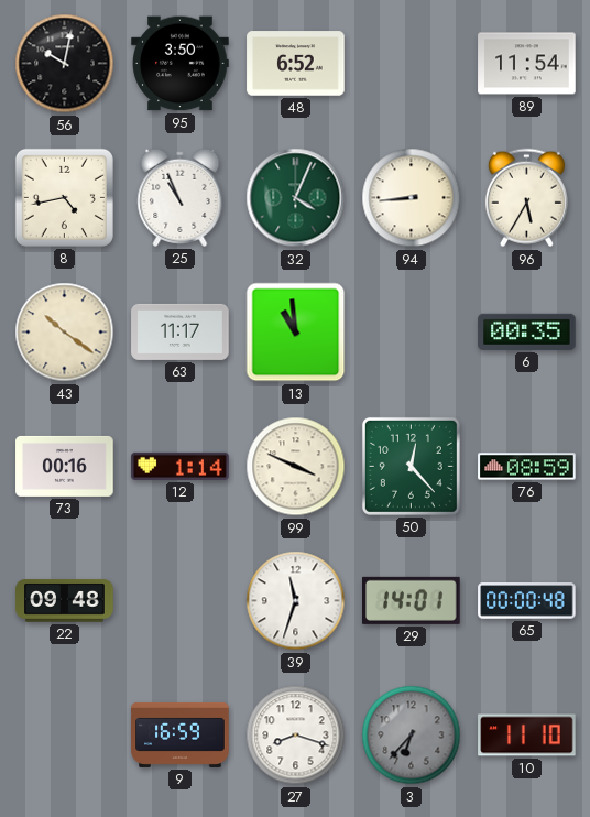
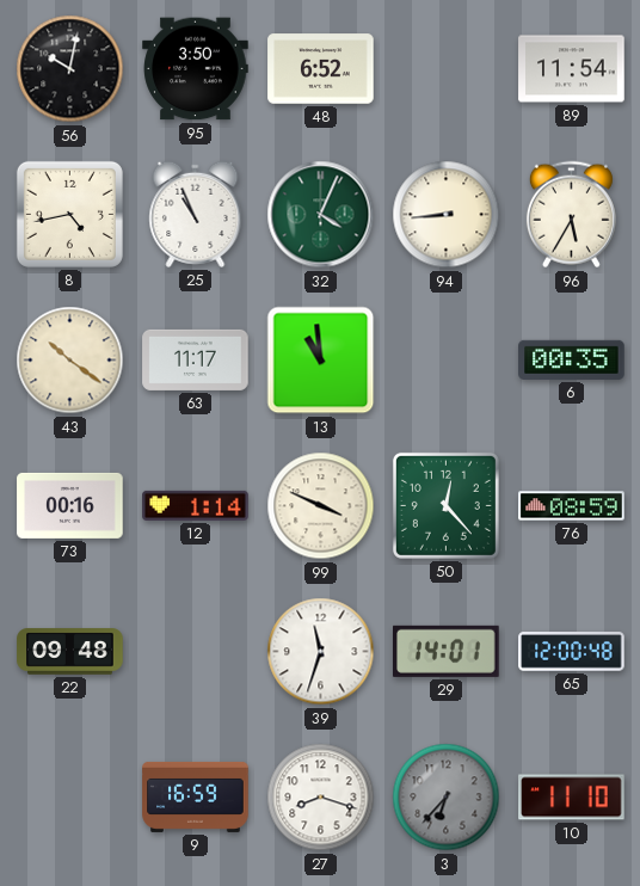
65: 00:00 -> 12:00
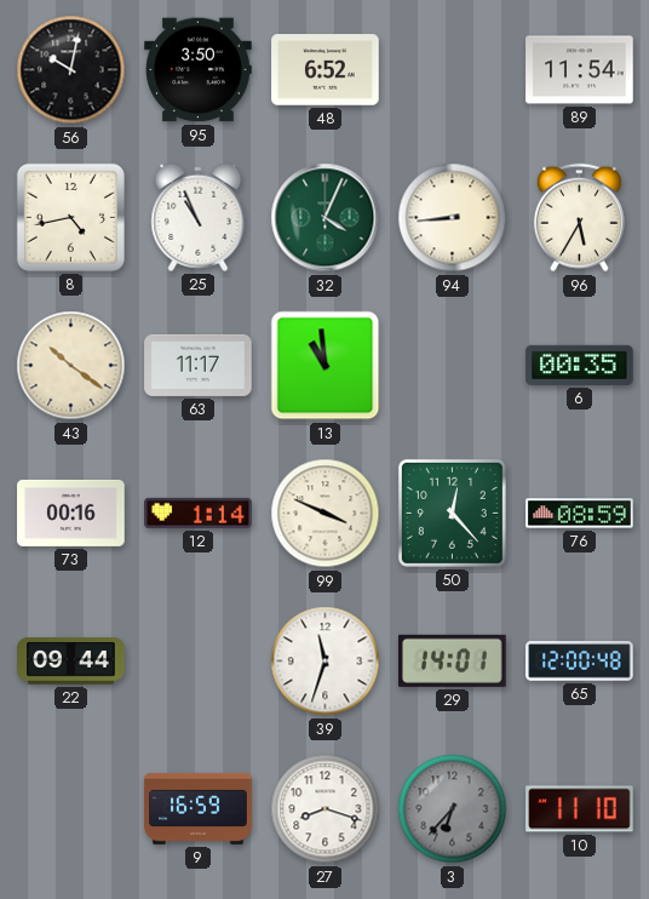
22: 09:48 -> 09:44
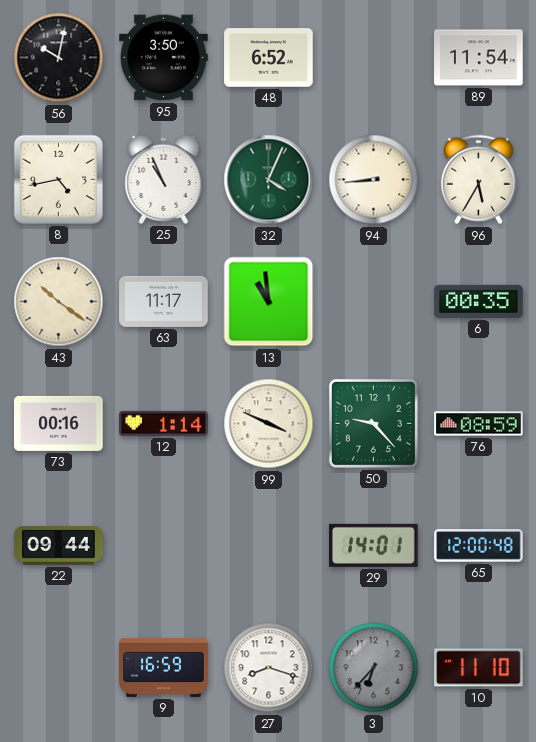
50: 12:23 -> 9:23
39: 11:33 -> none
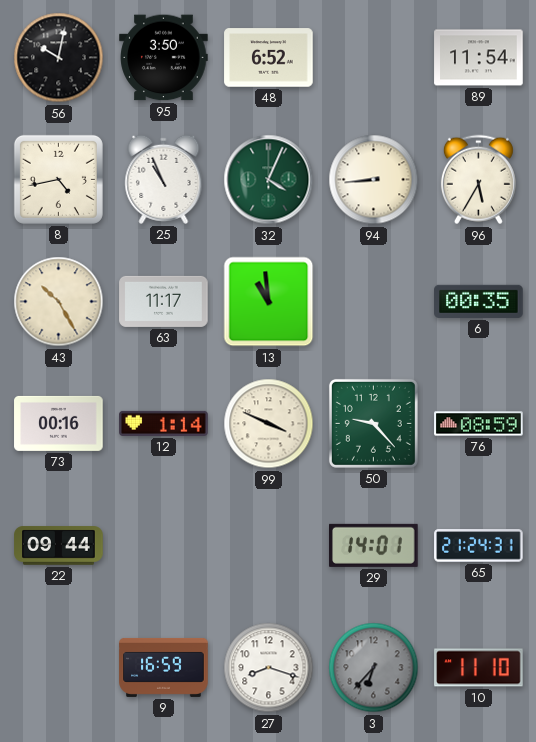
43: 10:21 -> 10:25
65: 12:00 -> 21:24
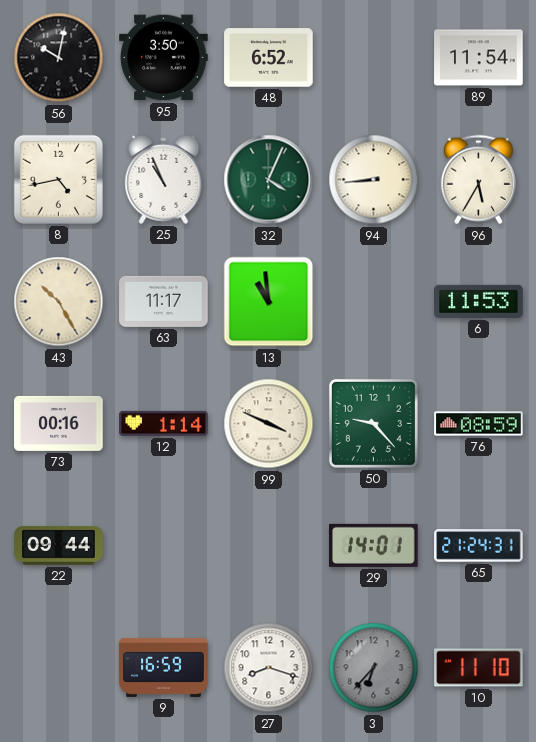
6: 00:35 -> 11:53
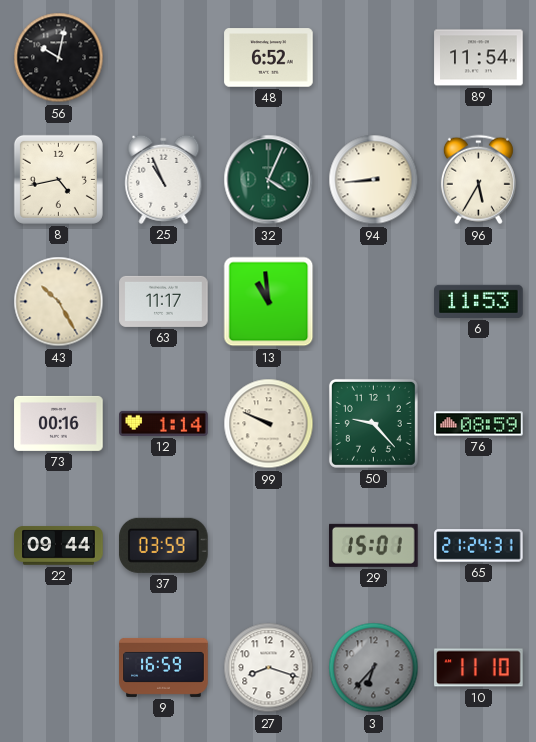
95: 3:50 -> none
99: 3:49 -> 9:49
37: none -> 03:59
29: 14:01 -> 15:01
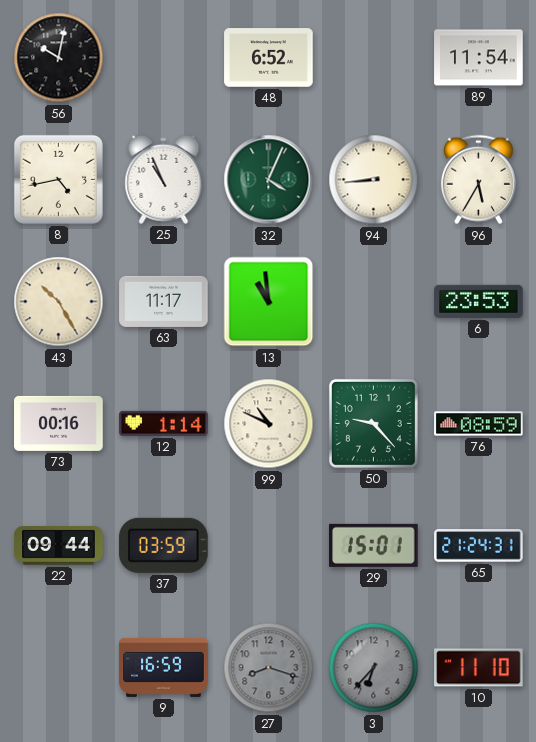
6: 11:53 -> 23:53
99: 9:49 -> 10:49
27 dial: white -> grey
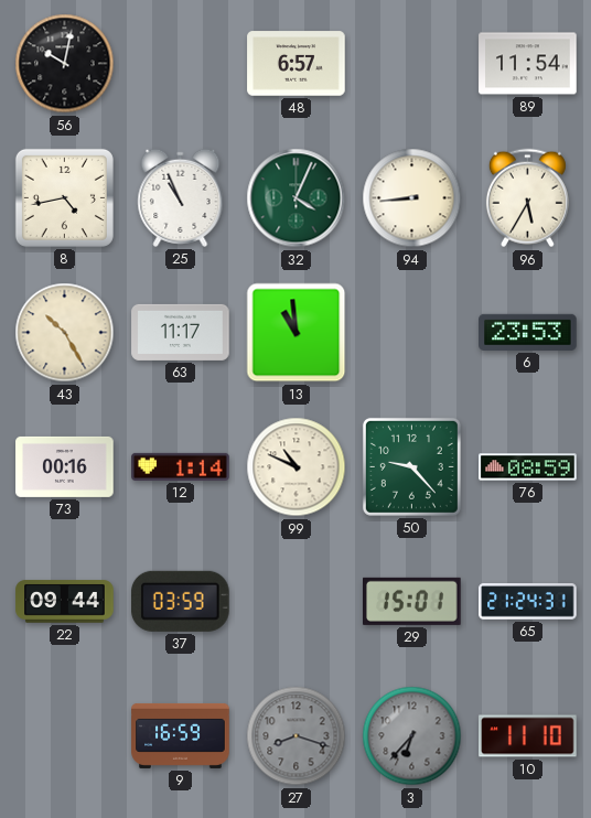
48: 6:52 -> 6:57
